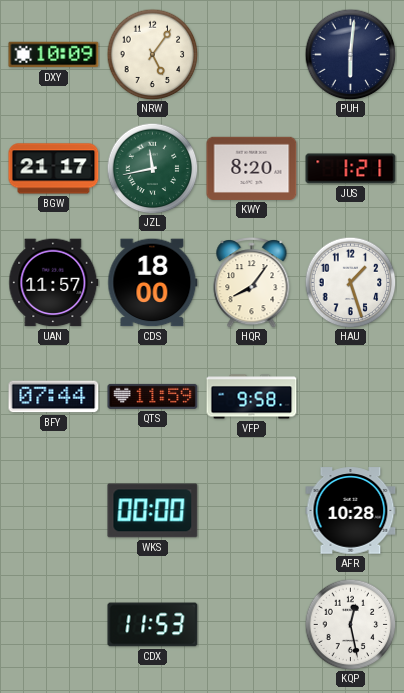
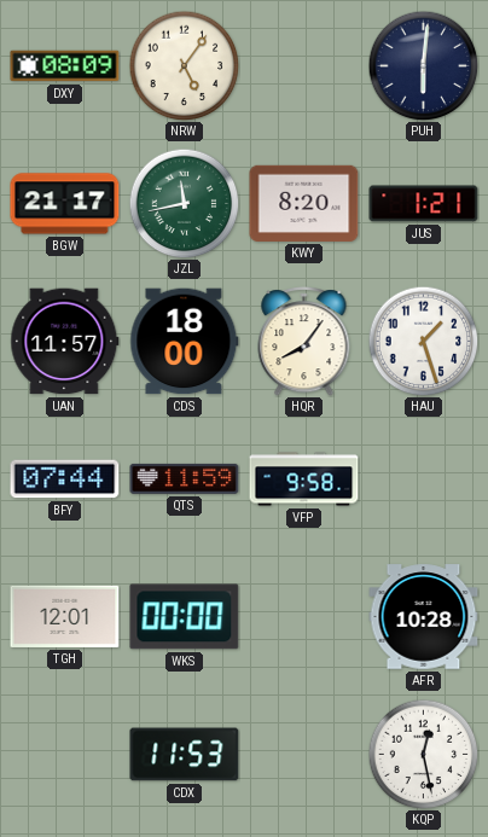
DXY: 10:09 -> 08:09
TGH: none -> 12:01
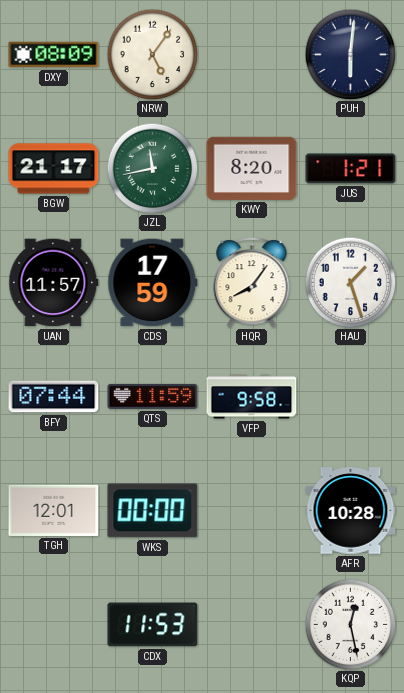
CDS: 18:00 -> 17:59
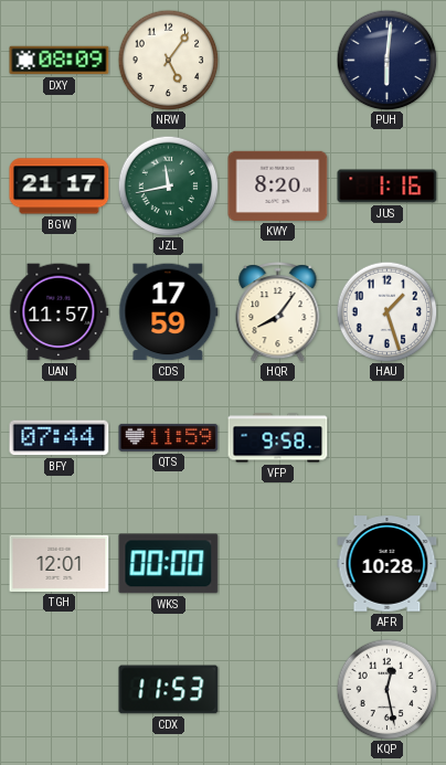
JUS: 1:21 -> 1:16
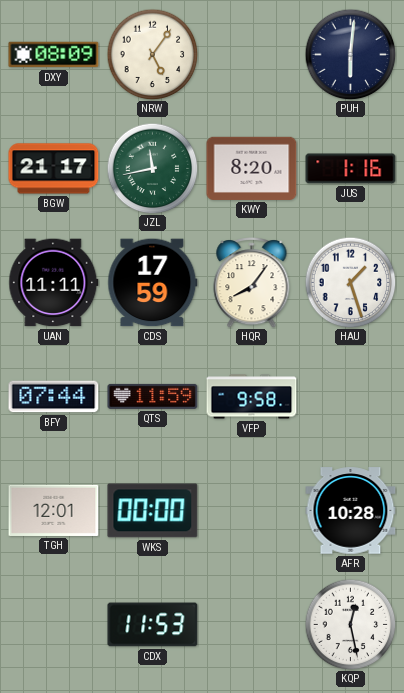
UAN: 11:57 -> 11:11
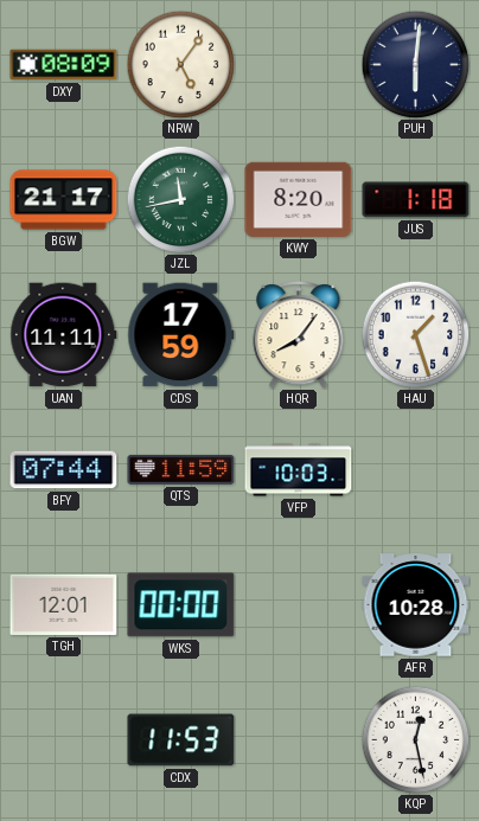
JUS: 1:16 -> 1:18
VFP: 9:58 -> 10:03
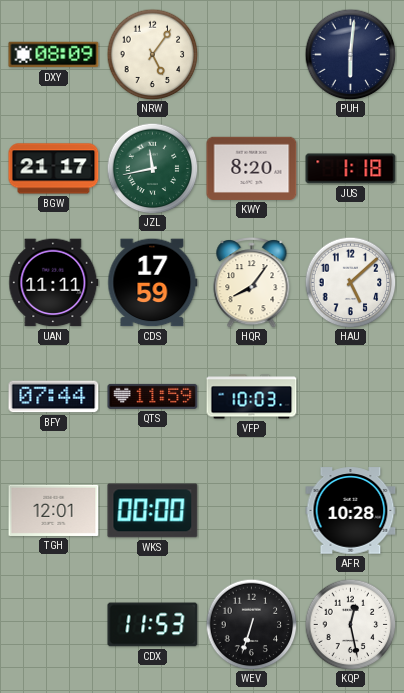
HAU: 1:27 -> 5:08
WEV: none -> 6:33
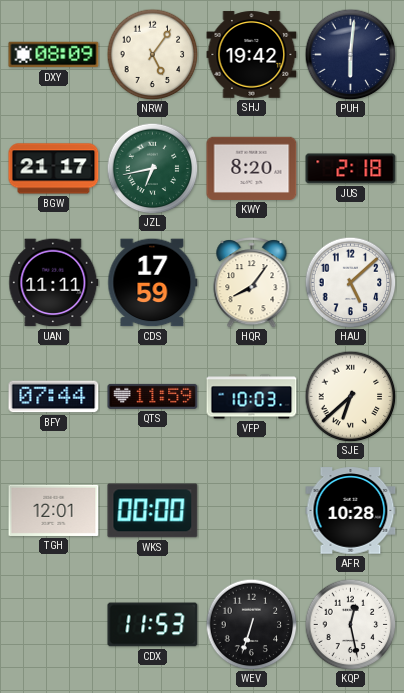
SHJ: none -> 19:42
JZL: 11:43 -> 6:43
JUS: 1:18 -> 2:18
SJE: none -> 6:38
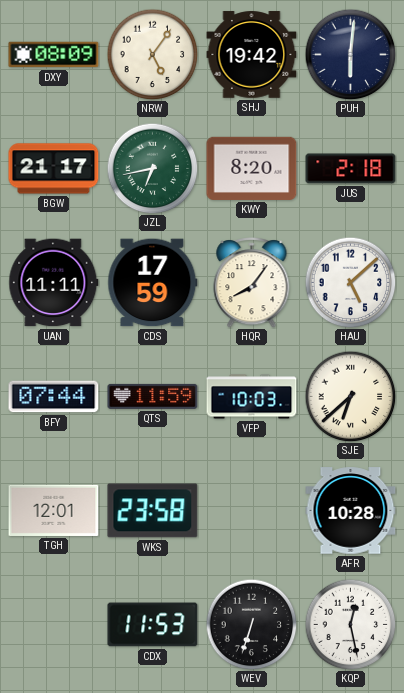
WKS: 00:00 -> 23:58
